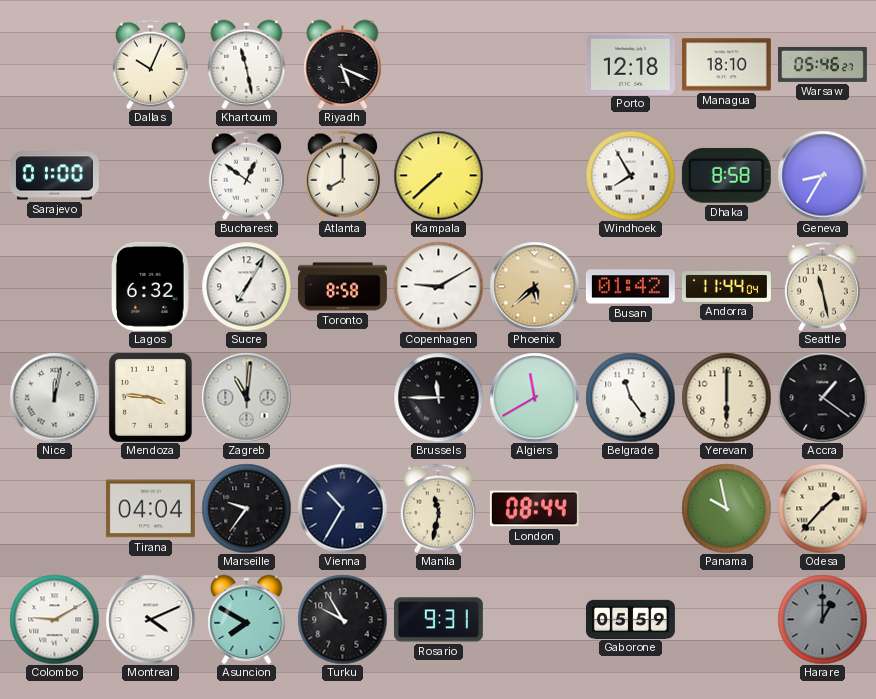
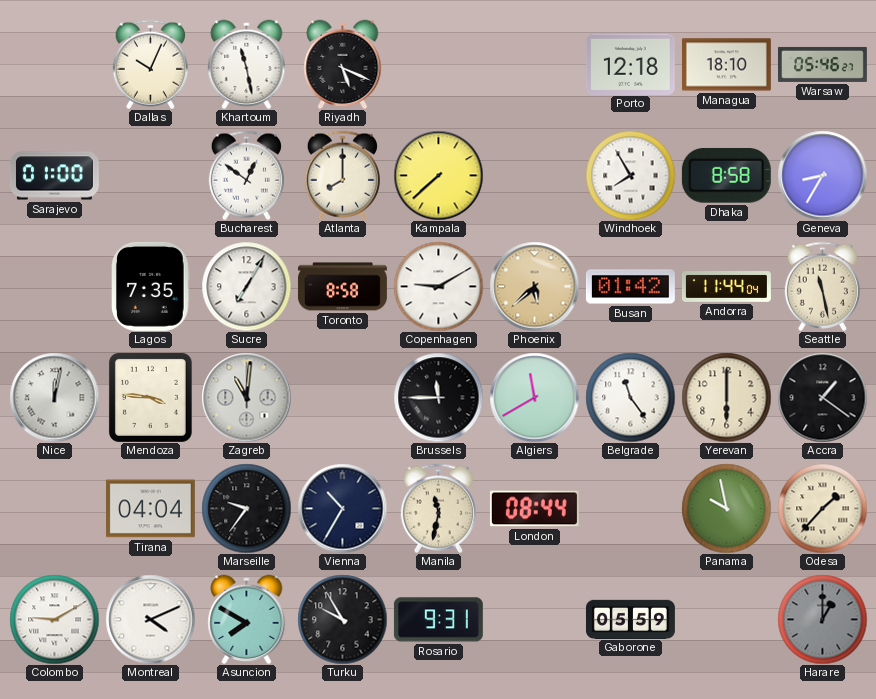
Lagos: 6:32 -> 7:35
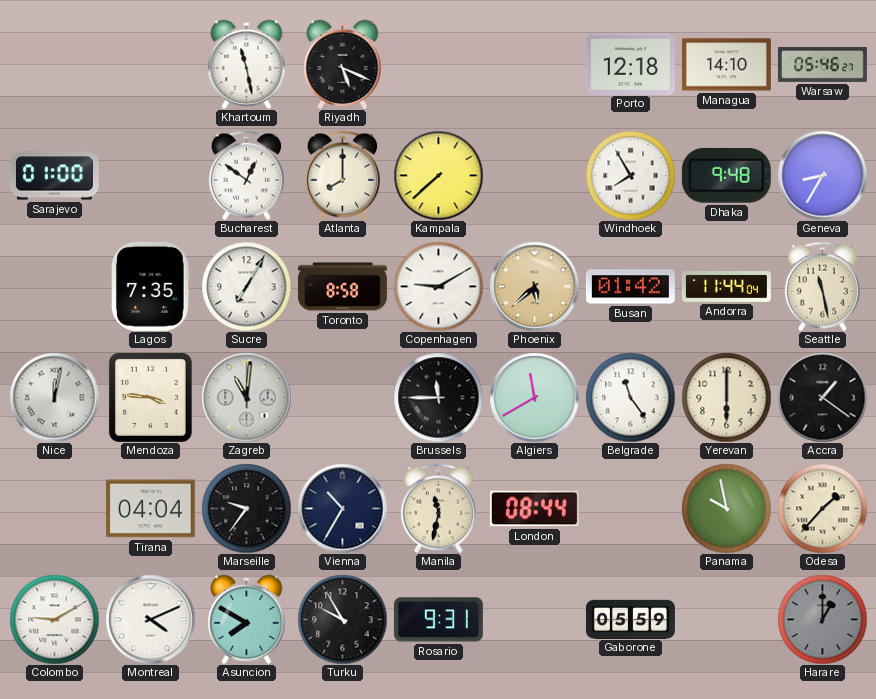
Dallas: 10:04 -> none
Managua: 18:10 -> 14:10
Dhaka: 8:58 -> 9:48
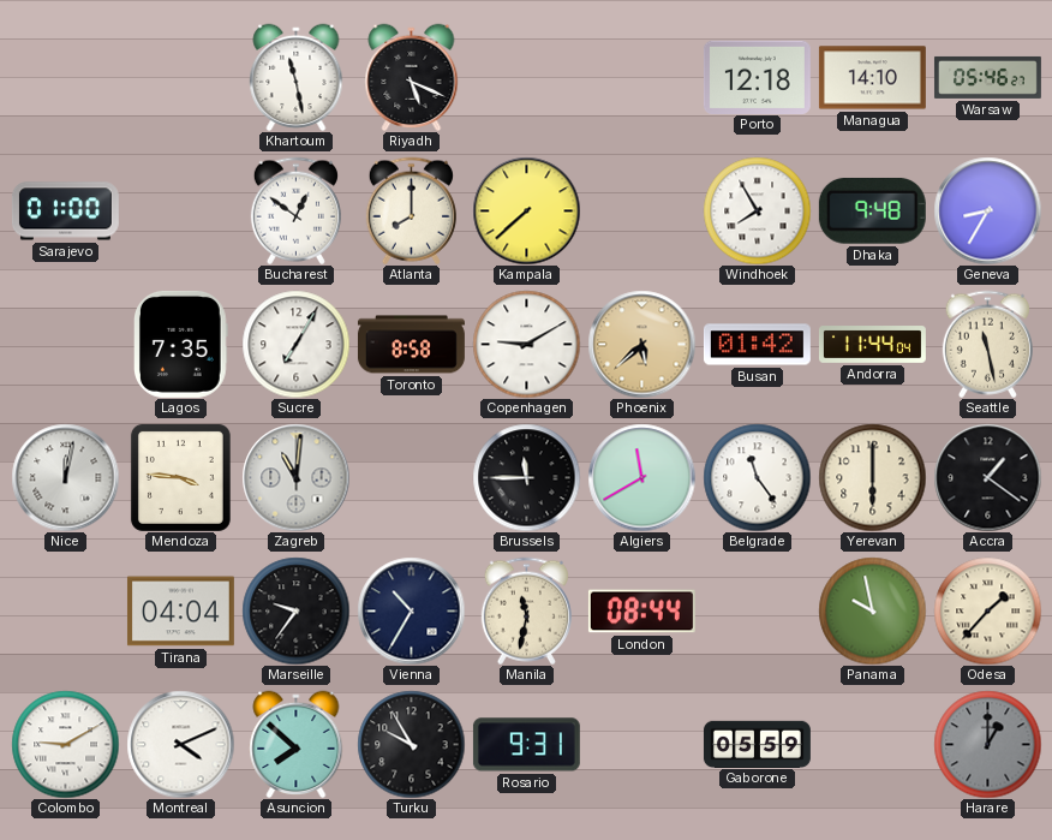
Asuncion: 7:50 -> 7:52
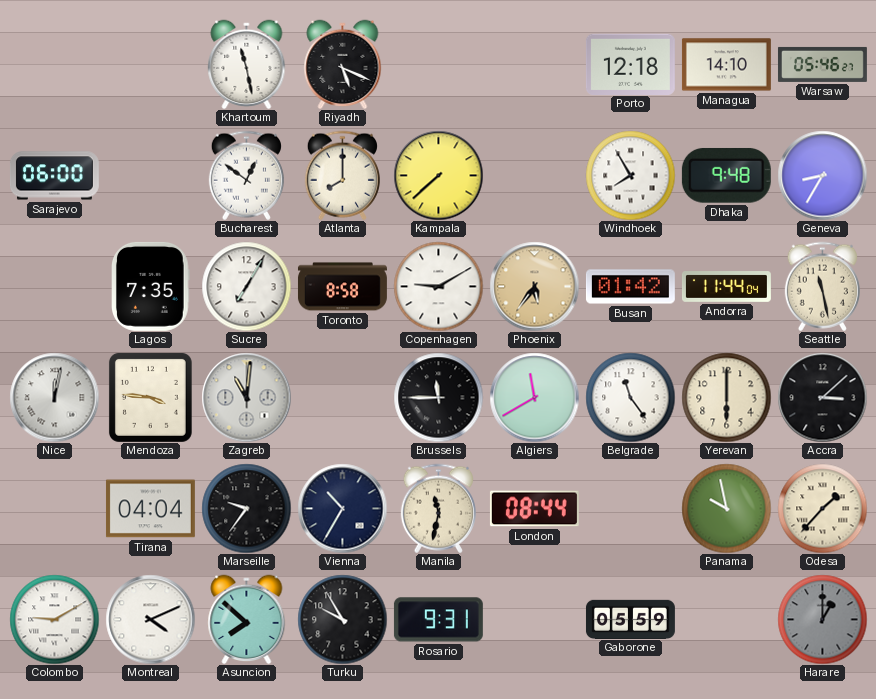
Sarajevo: 01:00 -> 06:00
Phoenix: 5:38 -> 5:36
Accra: 1:21 -> 3:08
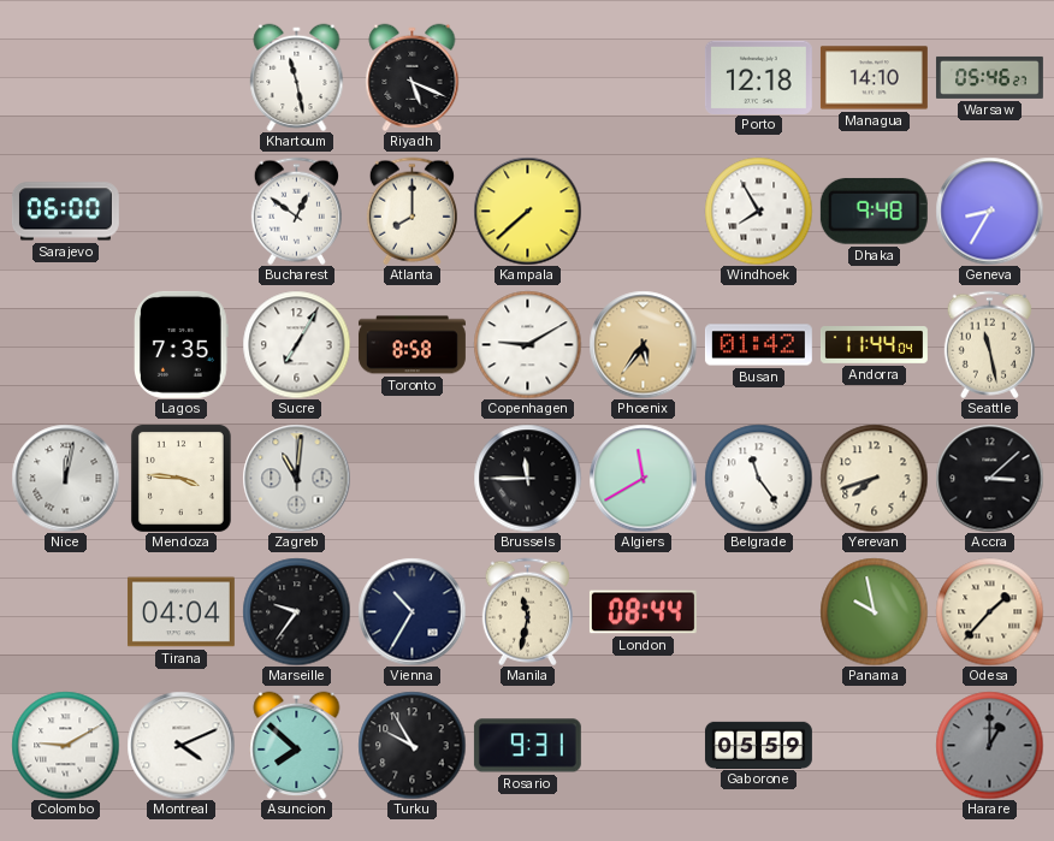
Yerevan: 6:00 -> 7:42
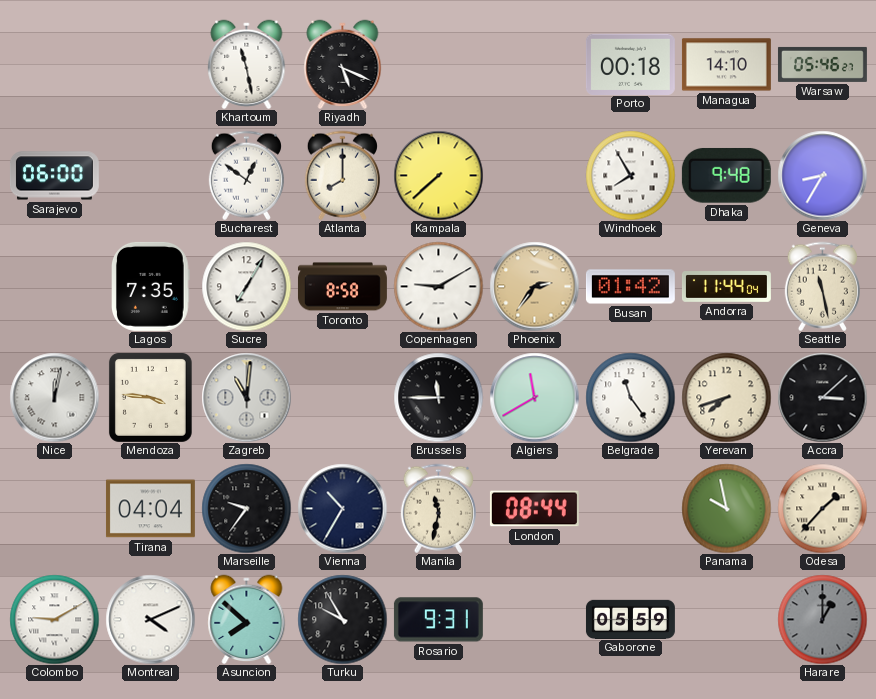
Porto: 12:18 -> 00:18
Phoenix: 5:36 -> 2:36
